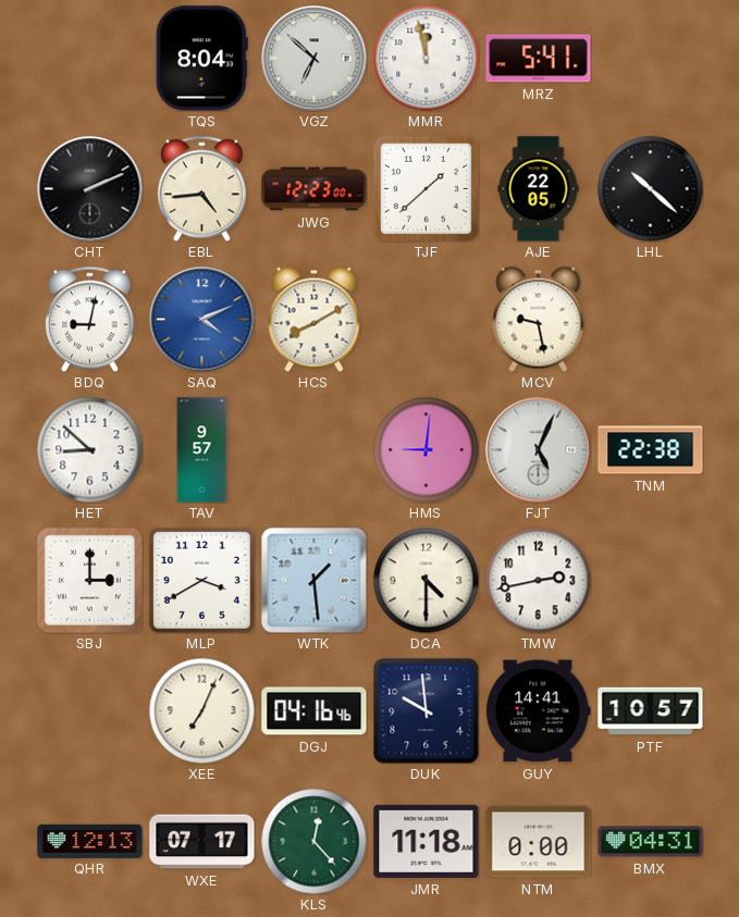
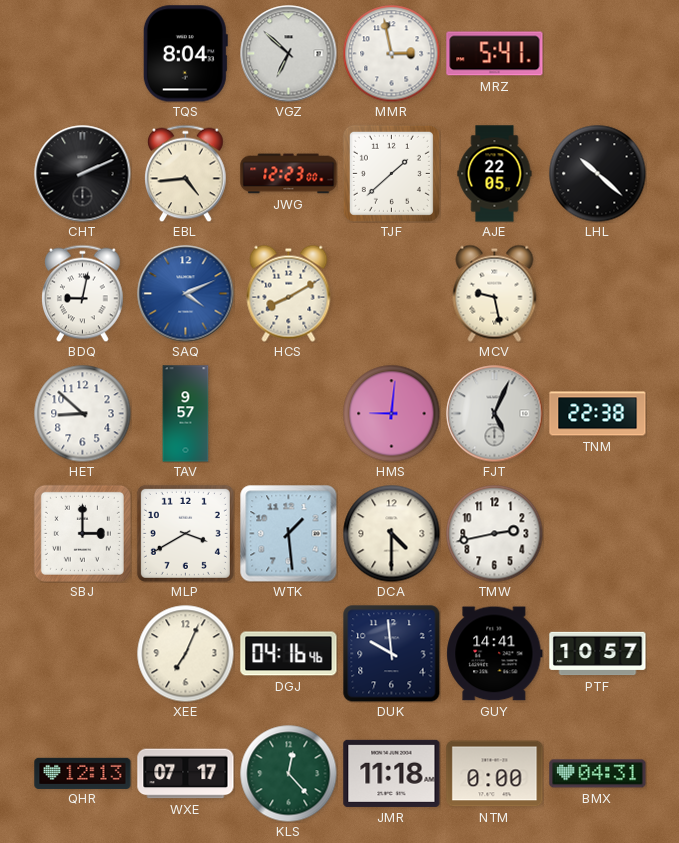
MMR: 11:58 -> 2:58
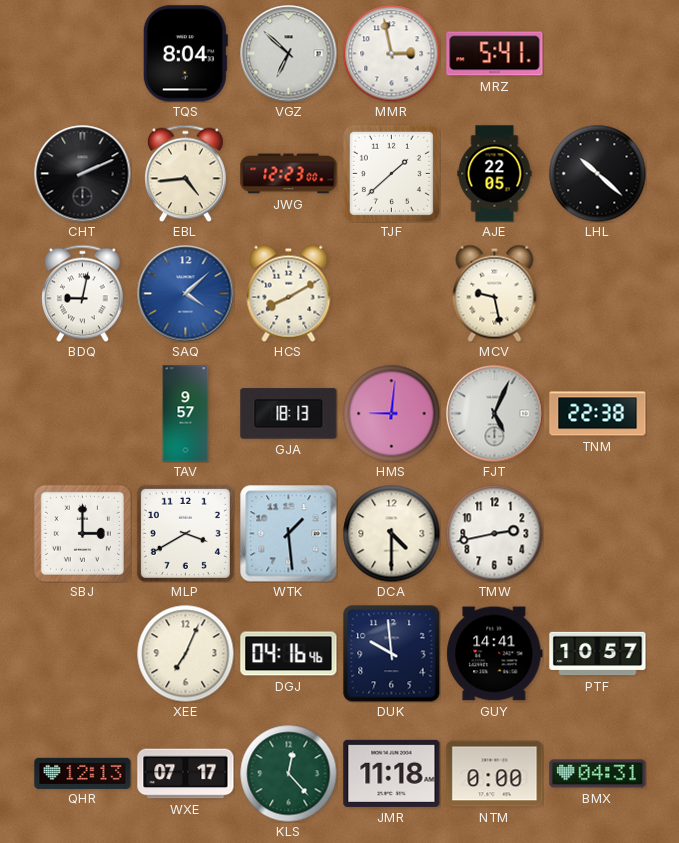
SAQ: 4:11 -> 4:08
HET: 8:52 -> none
GJA: none -> 18:13
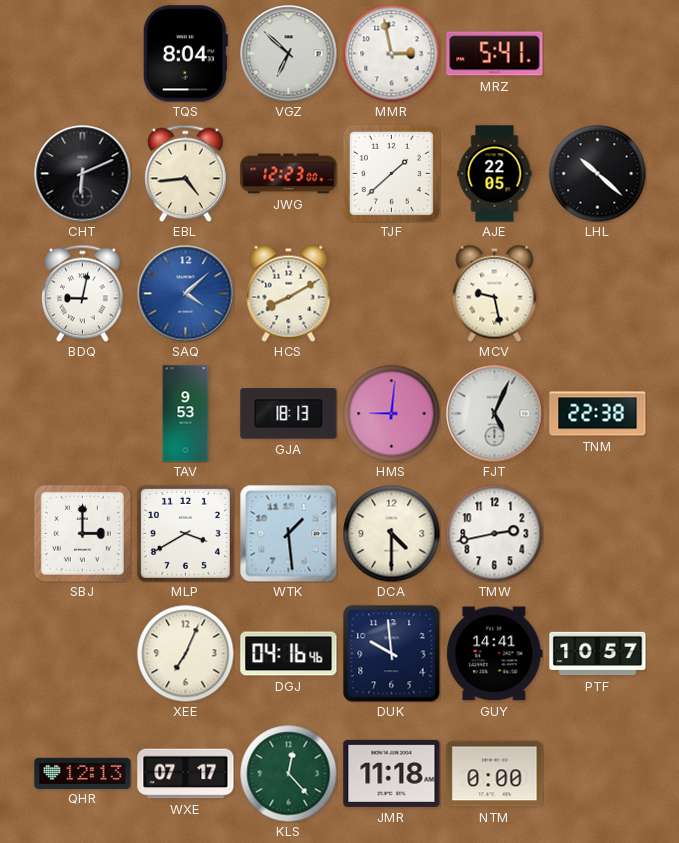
CHT: 2:11 -> 6:11
TAV: 9:57 -> 9:53
BMX: 04:31 -> none
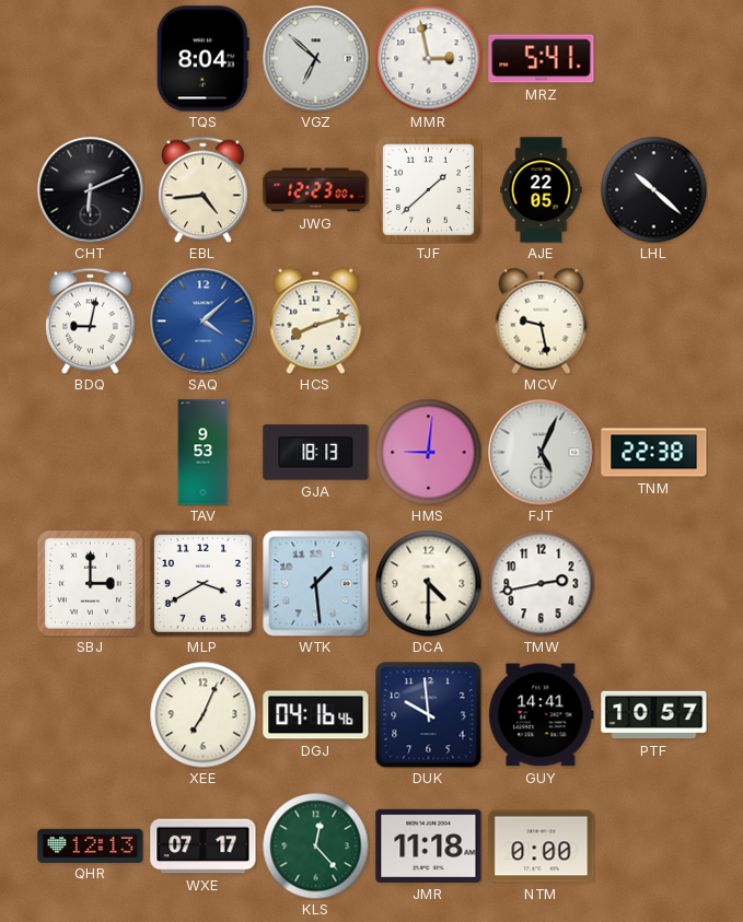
HCS: 8:10 -> 8:12
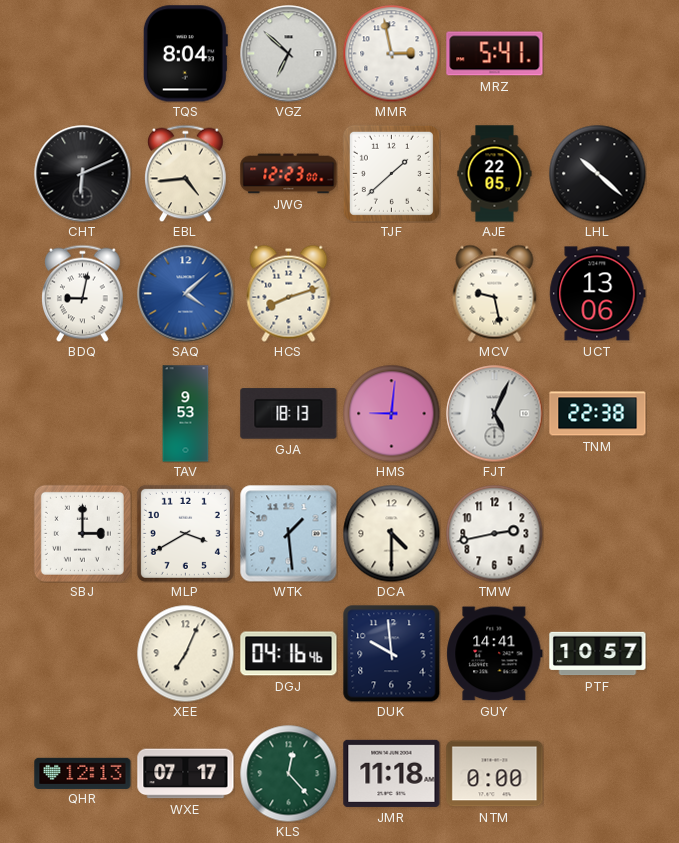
UCT: none -> 13:06
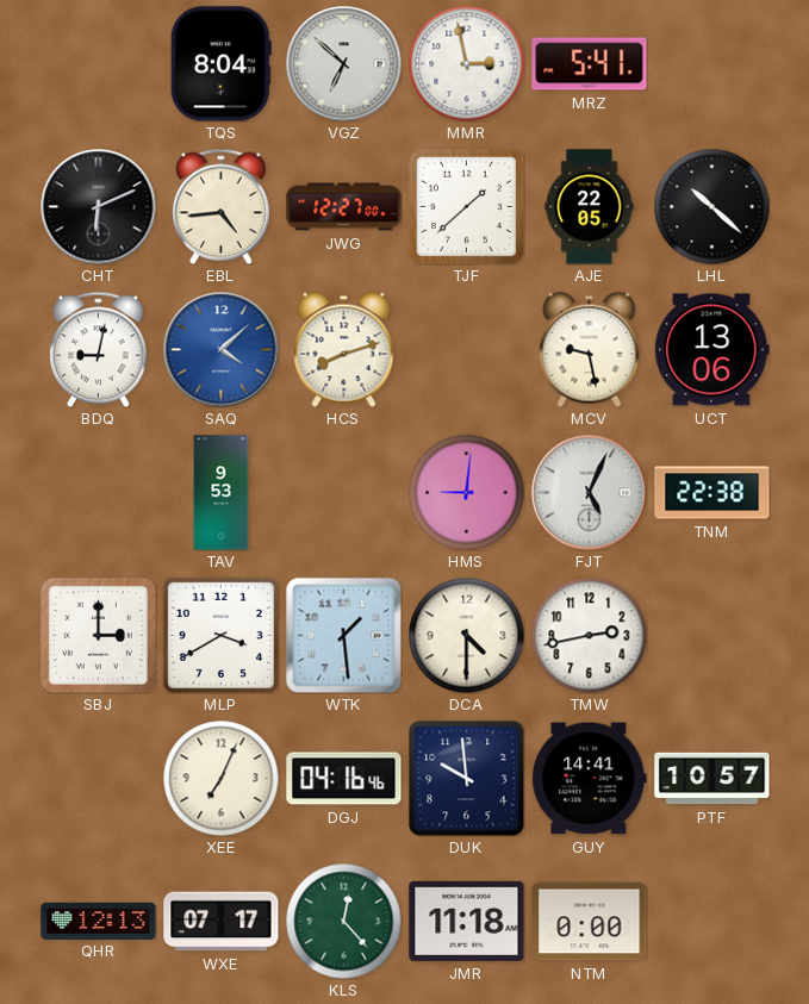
JWG: 12:23 -> 12:27
GJA: 18:13 -> none
